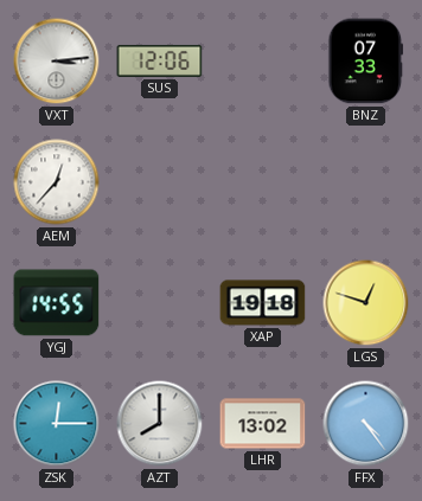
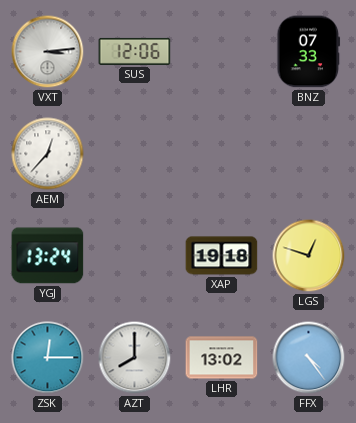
YGJ: 14:55 -> 13:24
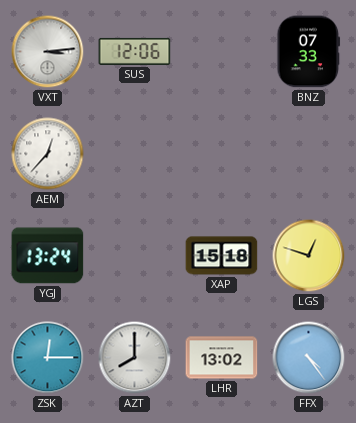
XAP: 19:18 -> 15:18
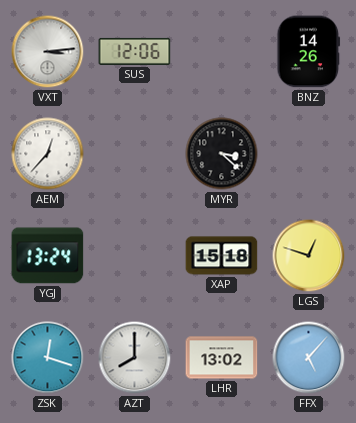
BNZ: 07:33 -> 14:26
MYR: none -> 3:22
ZSK: 12:15 -> 12:18
FFX: 4:24 -> 5:07
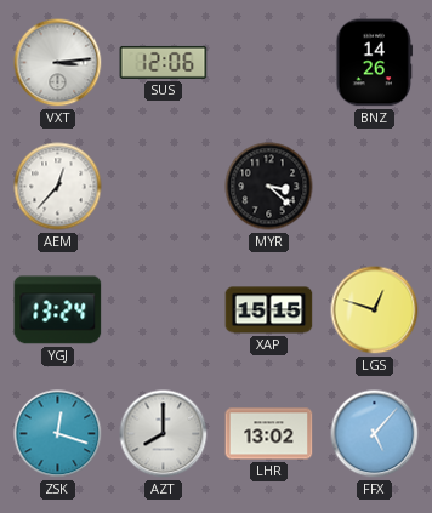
XAP: 15:18 -> 15:15
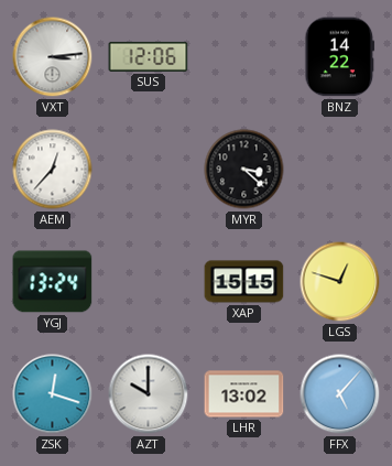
BNZ: 14:26 -> 14:22
AZT: 8:00 -> 10:00
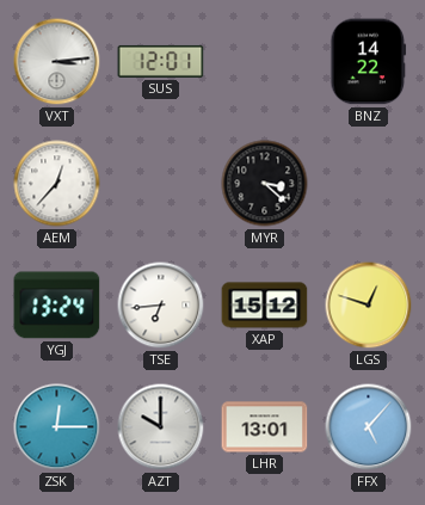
SUS: 12:06 -> 12:01
TSE: none -> 6:44
XAP: 15:15 -> 15:12
ZSK: 12:18 -> 12:15
LHR: 13:02 -> 13:01
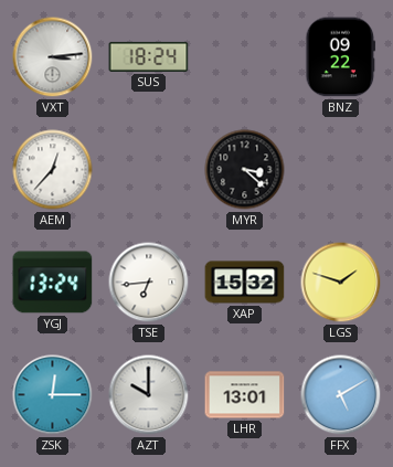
SUS: 12:01 -> 18:24
BNZ: 14:22 -> 09:22
XAP: 15:12 -> 15:32
LGS: 12:48 -> 1:48
FFX: 5:07 -> 5:10
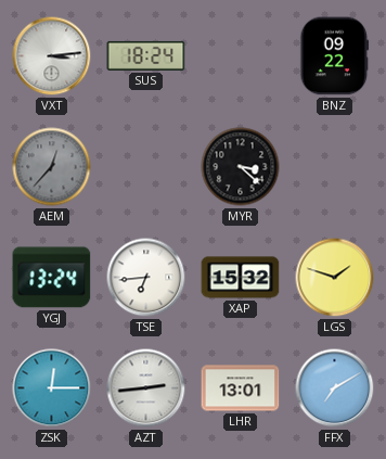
AEM dial: white -> grey
AZT: 10:00 -> 2:44
FFX: 5:10 -> 7:10
